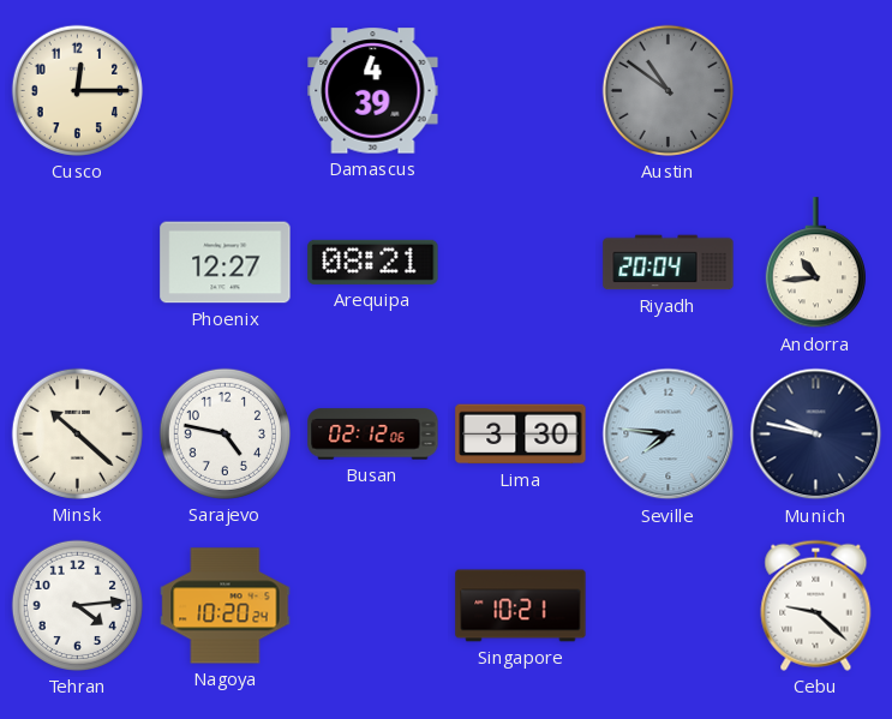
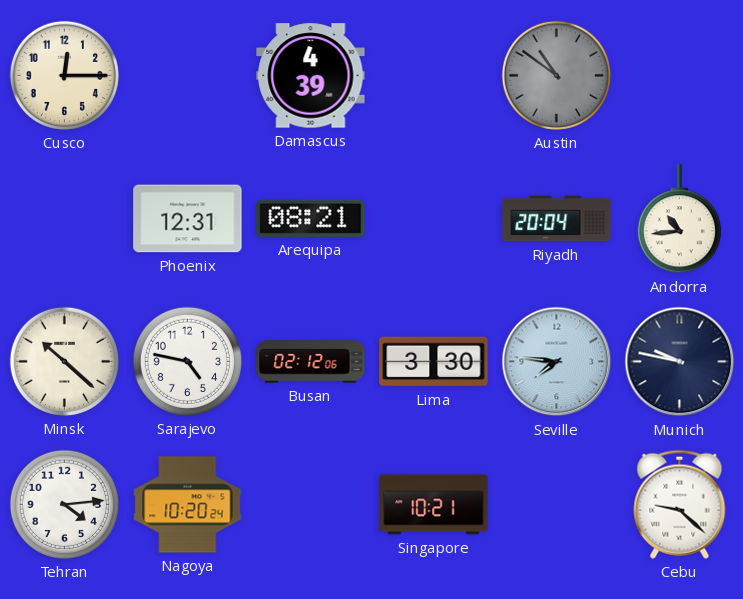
Phoenix: 12:27 -> 12:31
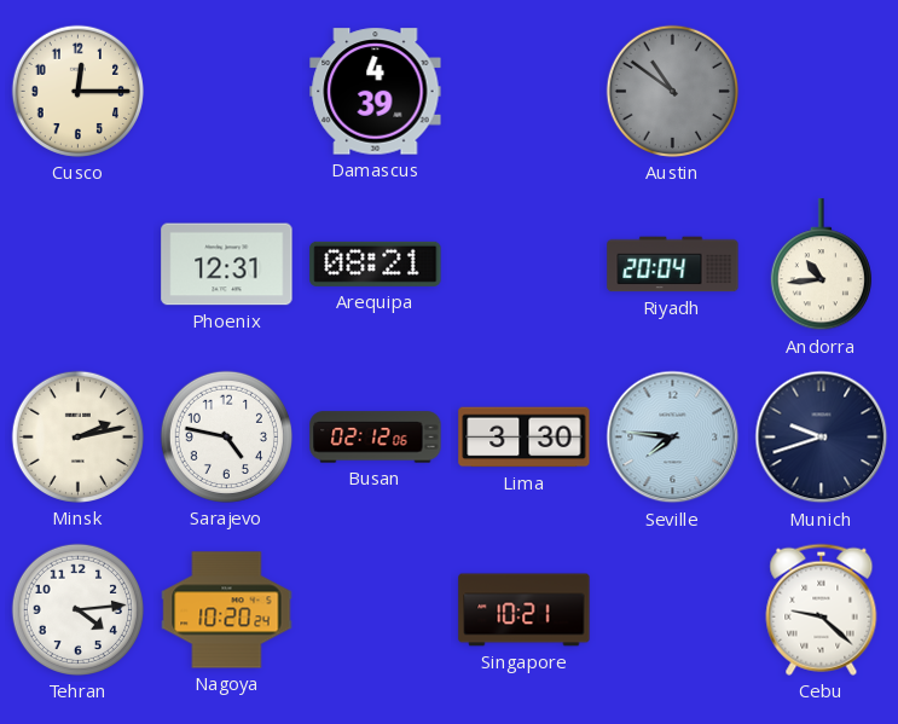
Minsk: 10:22 -> 2:13
Munich: 9:47 -> 9:42
